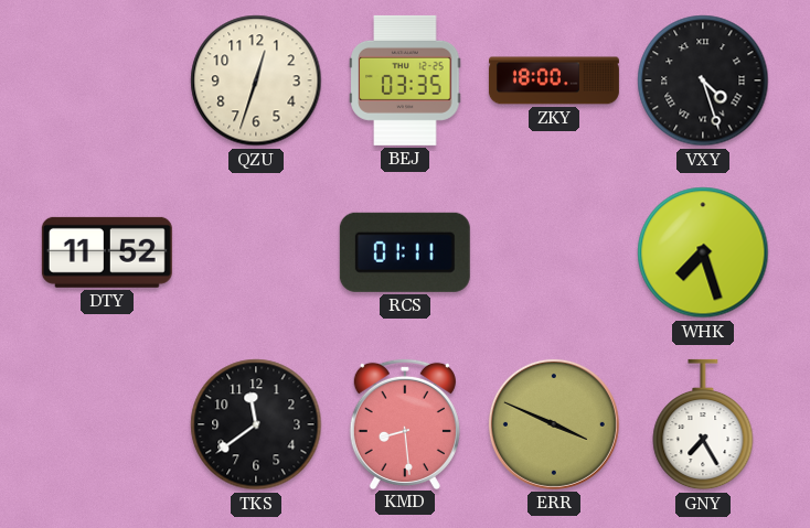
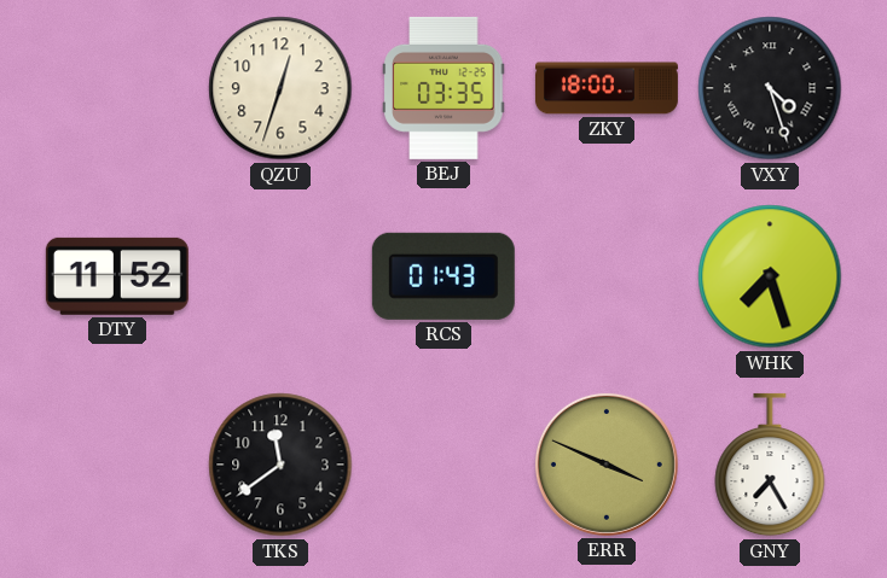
RCS: 01:11 -> 01:43
KMD: 8:29 -> none
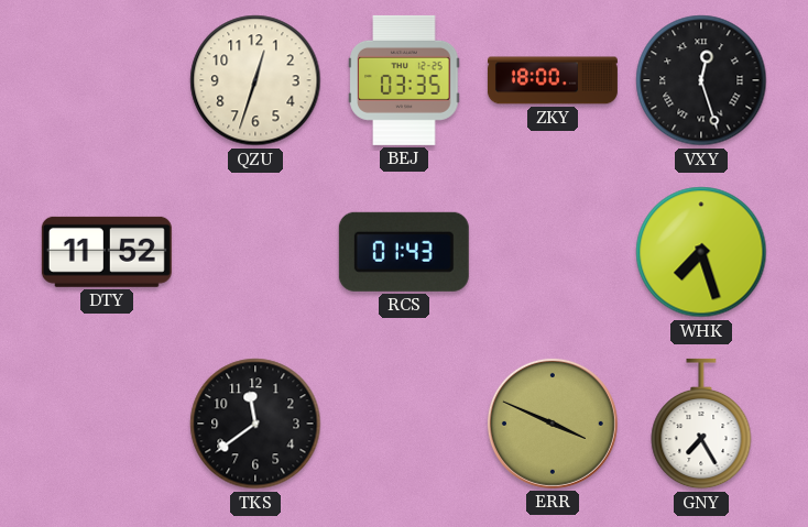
VXY: 4:27 -> 12:27
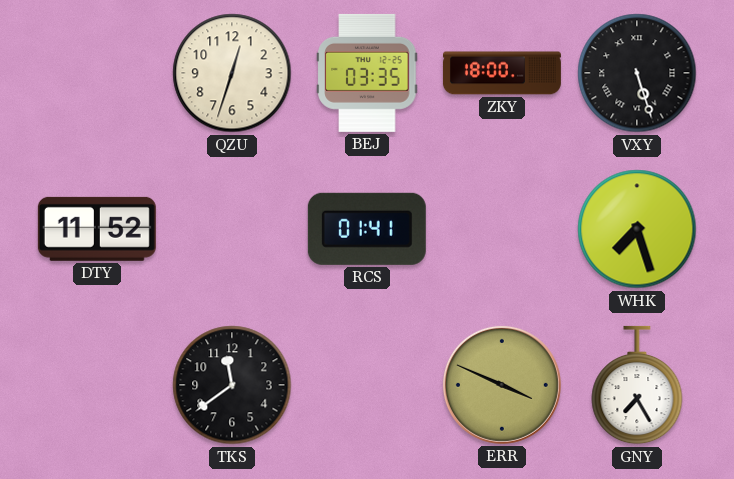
VXY: 12:27 -> 5:27
RCS: 01:43 -> 01:41
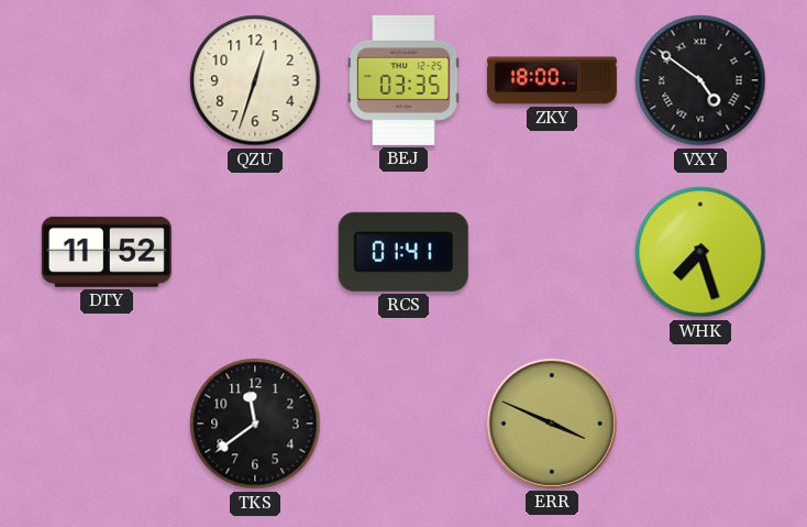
VXY: 5:27 -> 4:51
GNY: 7:25 -> none
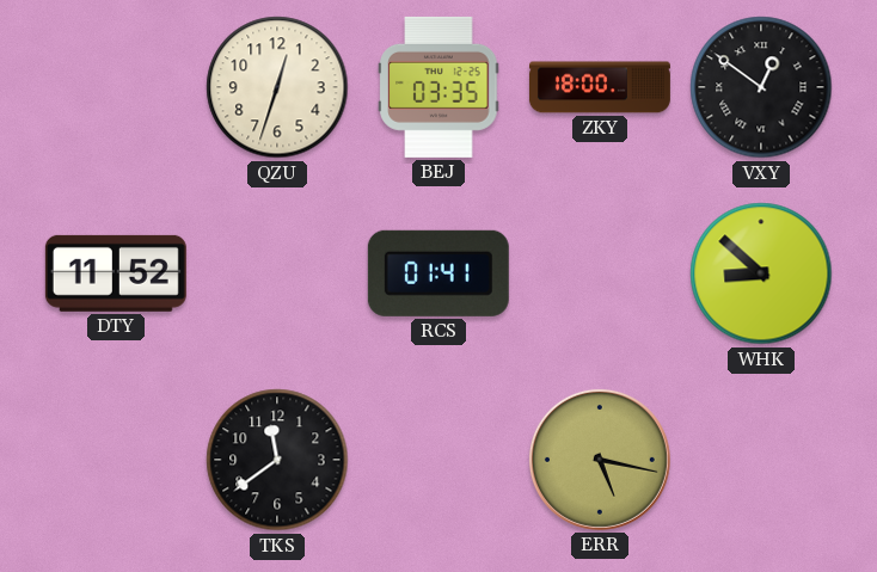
VXY: 4:51 -> 12:51
WHK: 7:27 -> 8:52
ERR: 3:49 -> 5:17
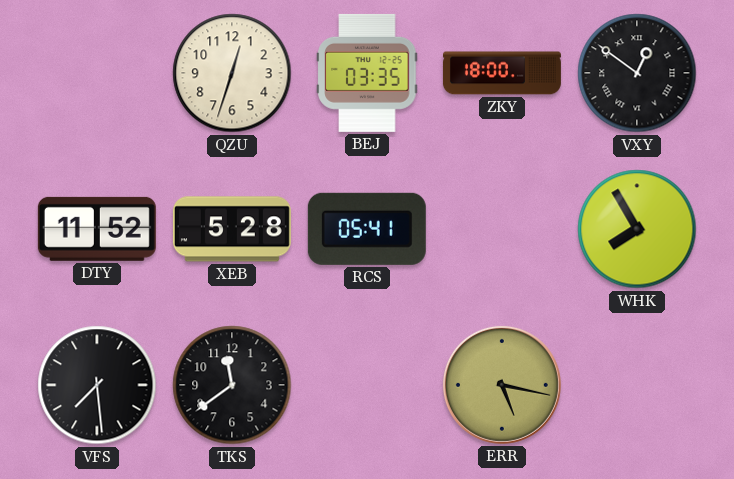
XEB: none -> 5:28
RCS: 01:41 -> 05:41
WHK: 8:52 -> 7:55
VFS: none -> 7:29
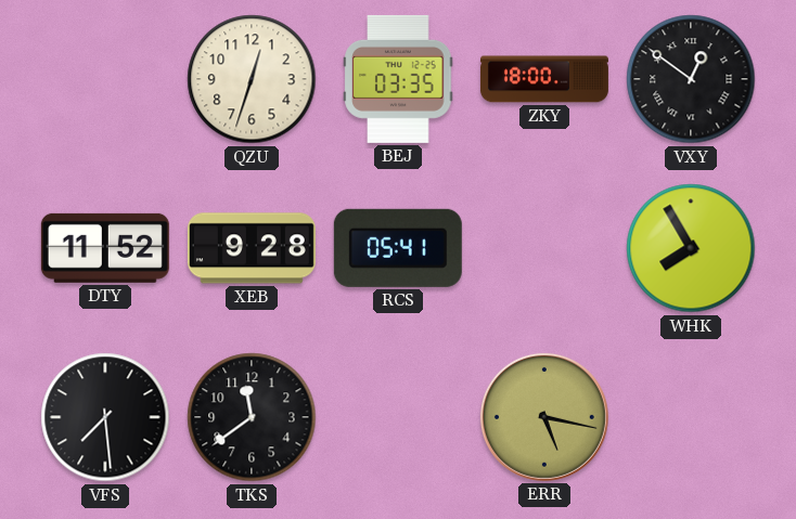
XEB: 5:28 -> 9:28
